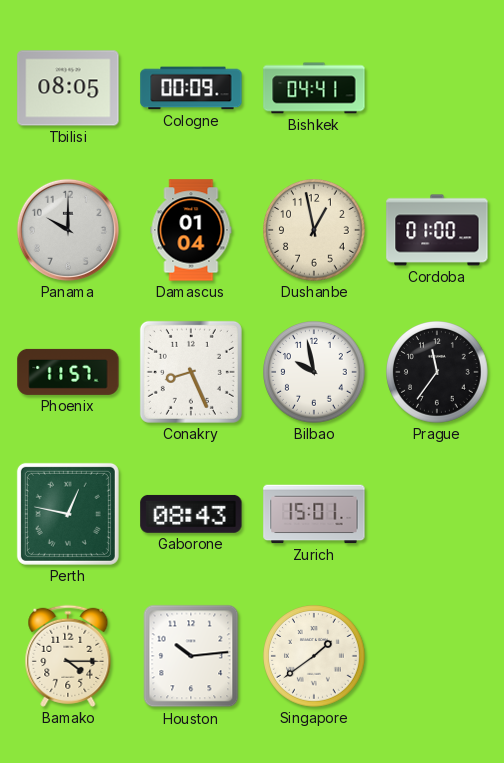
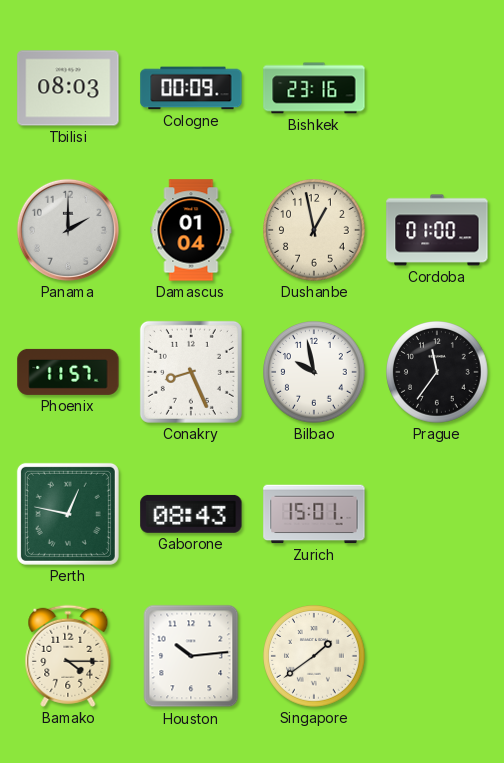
Tbilisi: 08:05 -> 08:03
Bishkek: 04:41 -> 23:16
Panama: 10:00 -> 2:00
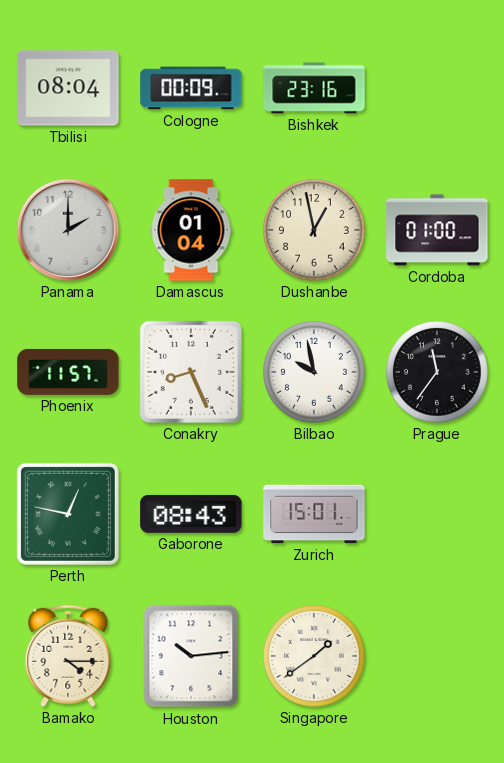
Tbilisi: 08:03 -> 08:04
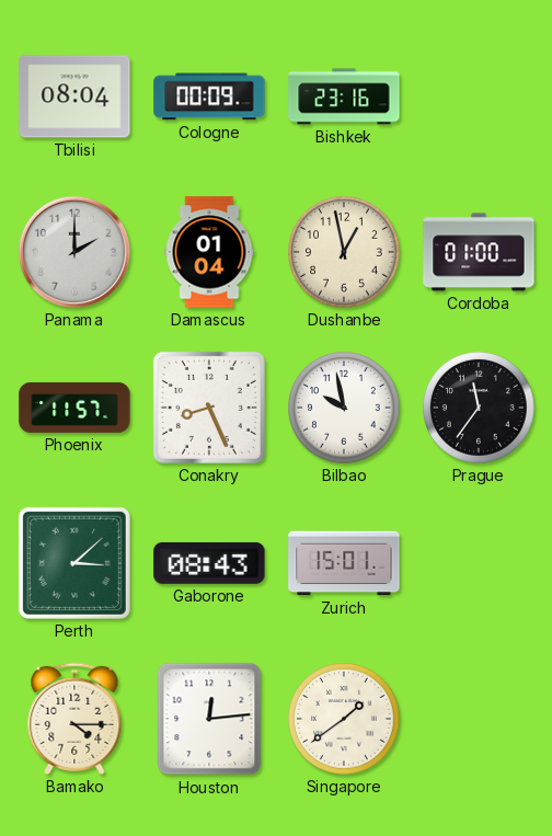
Perth: 12:47 -> 3:08
Houston: 10:14 -> 12:14
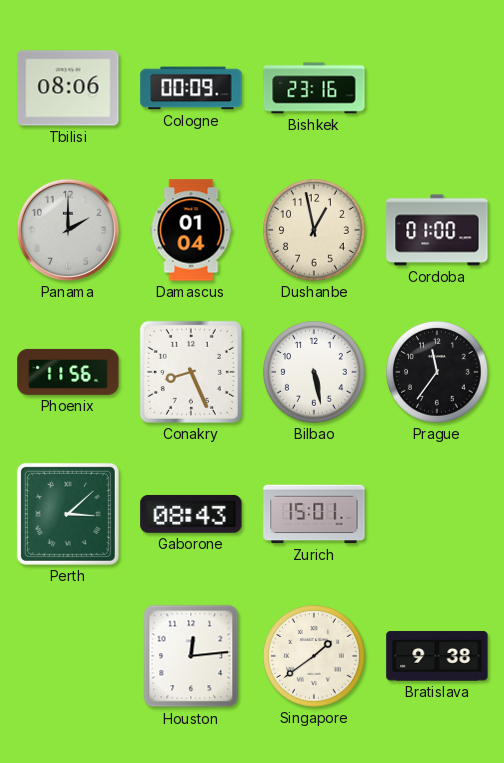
Tbilisi: 08:04 -> 08:06
Phoenix: 11:57 -> 11:56
Bilbao: 9:58 -> 5:28
Bamako: 4:15 -> none
Bratislava: none -> 9:38
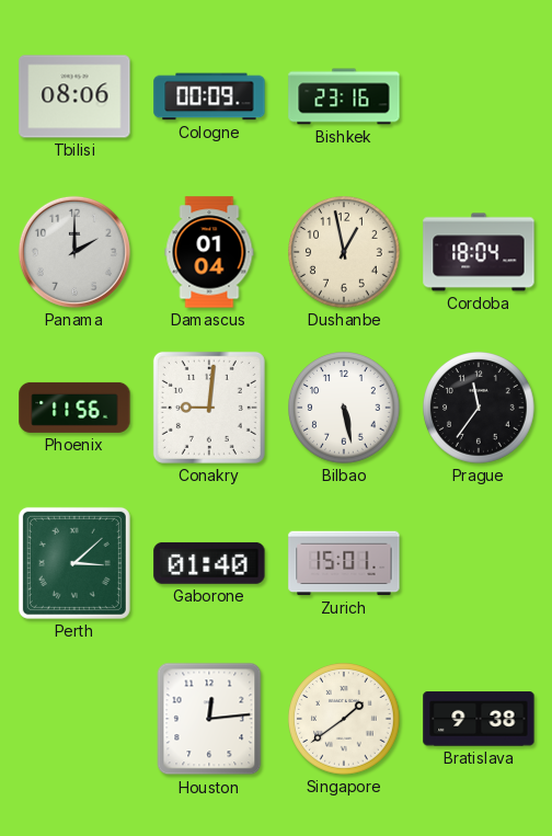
Cordoba: 01:00 -> 18:04
Conakry: 8:26 -> 9:01
Gaborone: 08:43 -> 01:40
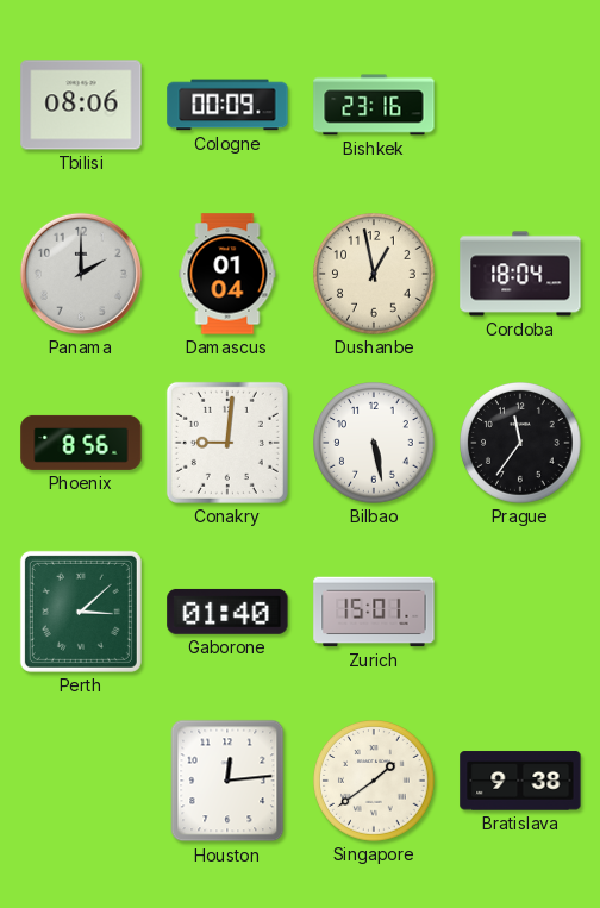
Phoenix: 11:56 -> 8:56
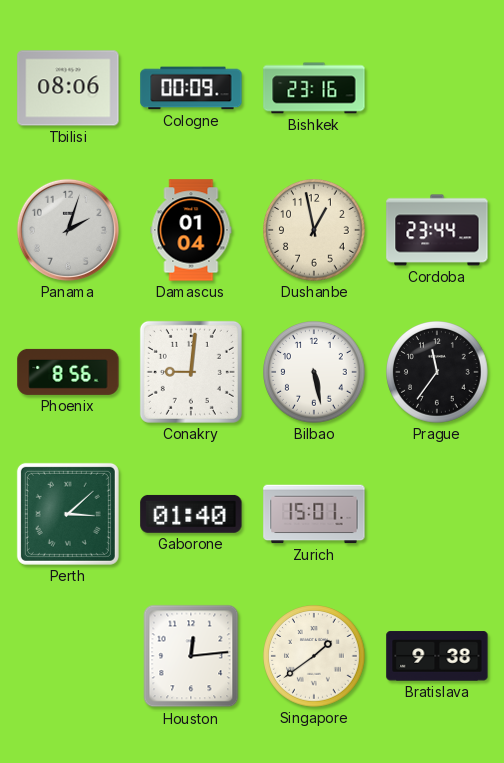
Panama: 2:00 -> 2:03
Cordoba: 18:04 -> 23:44
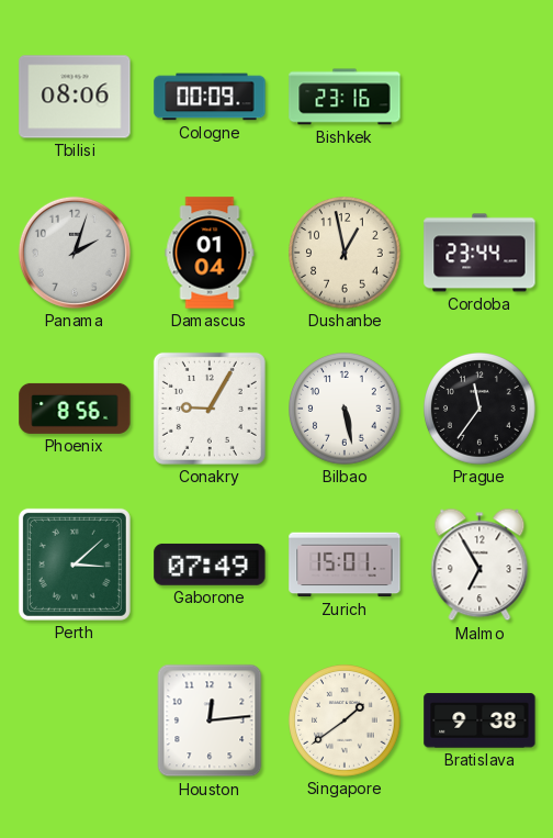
Conakry: 9:01 -> 9:05
Gaborone: 01:40 -> 07:49
Malmo: none -> 6:55
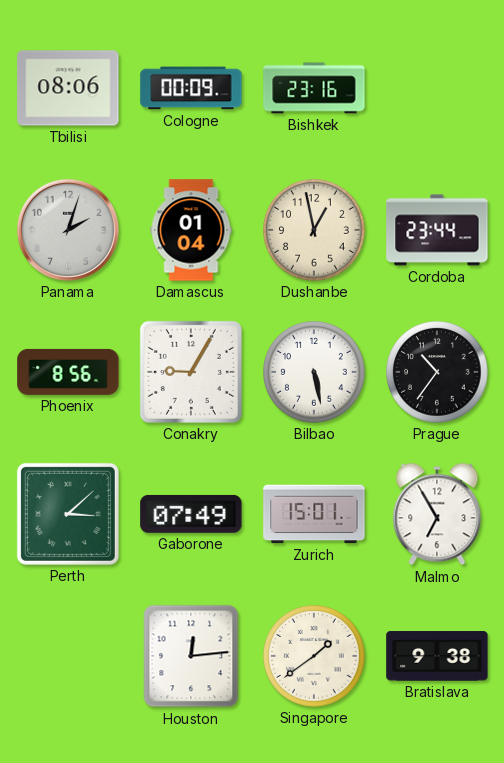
Prague: 11:36 -> 10:36
